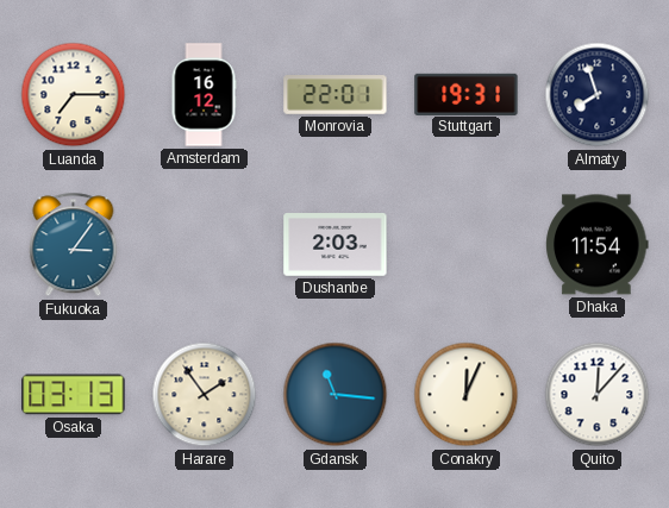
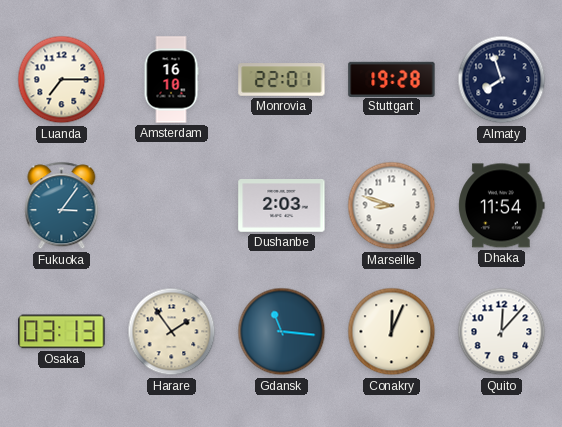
Amsterdam: 16:12 -> 16:10
Stuttgart: 19:31 -> 19:28
Marseille: none -> 8:48
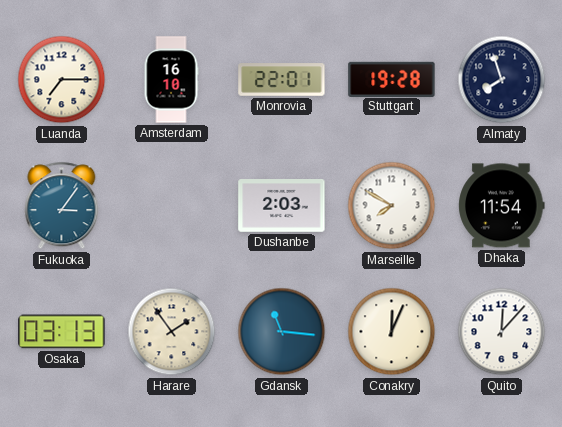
Marseille: 8:48 -> 7:50
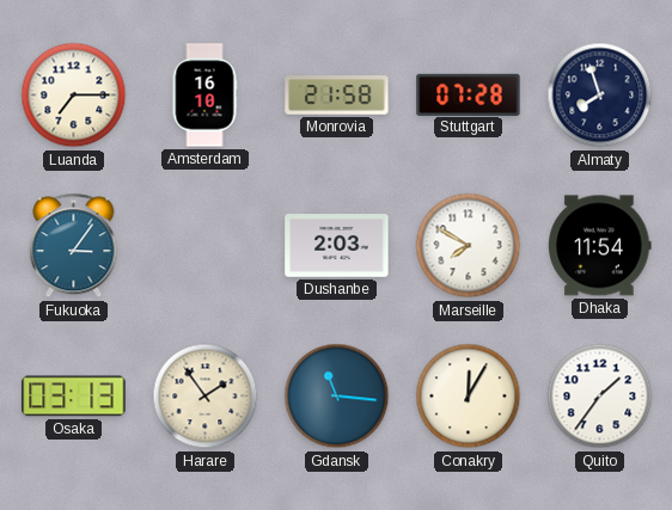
Monrovia: 22:01 -> 21:58
Stuttgart: 19:28 -> 07:28
Conakry: 12:04 -> 12:05
Quito: 12:07 -> 1:36
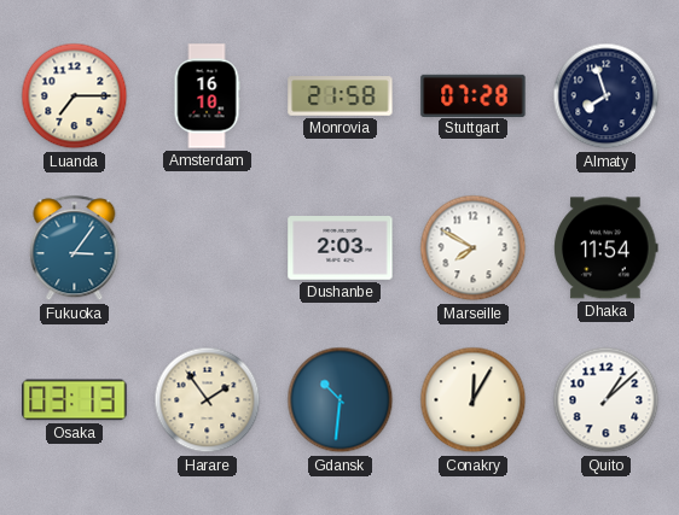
Gdansk: 11:16 -> 10:31
Quito: 1:36 -> 1:08
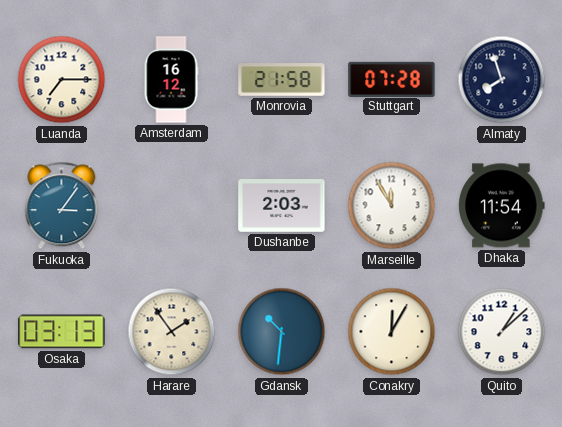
Amsterdam: 16:10 -> 16:12
Marseille: 7:50 -> 11:55
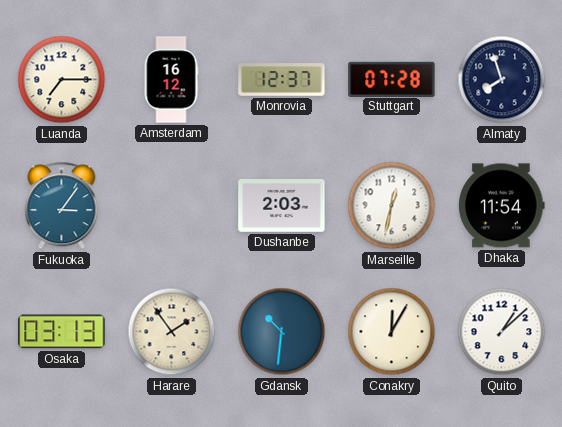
Monrovia: 21:58 -> 12:37
Marseille: 11:55 -> 12:32
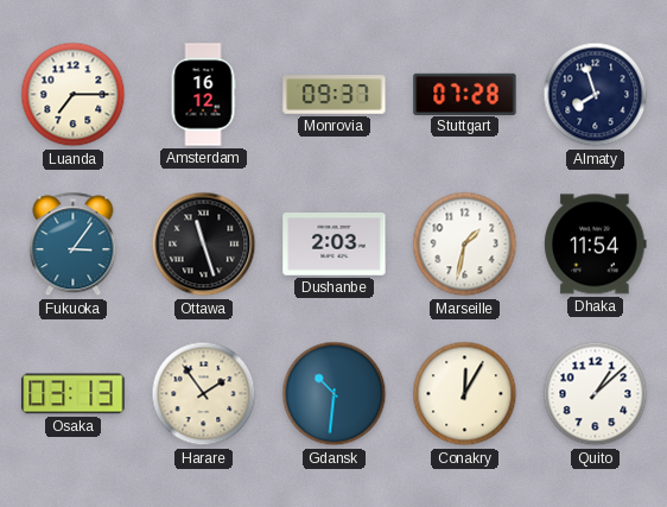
Monrovia: 12:37 -> 09:37
Ottawa: none -> 11:27
Marseille: 12:32 -> 1:32
